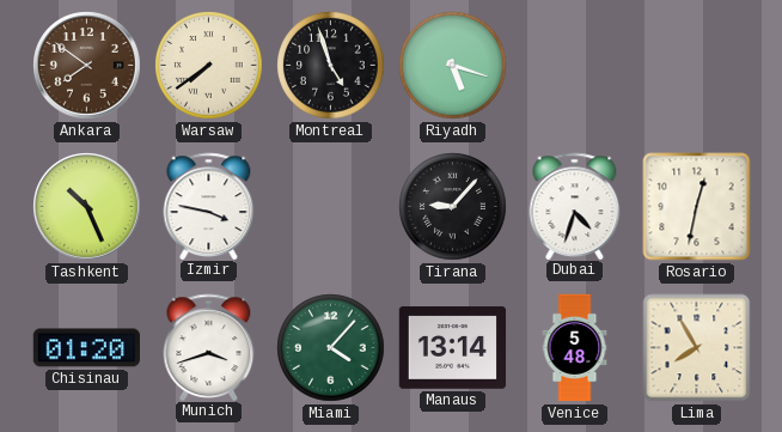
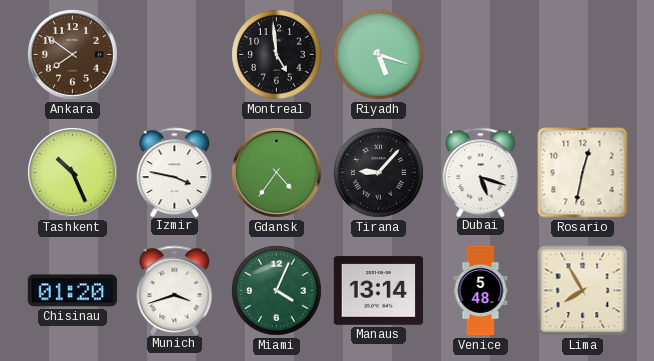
Warsaw: 7:39 -> none
Montreal: 4:57 -> 4:59
Gdansk: none -> 4:36
Dubai: 4:33 -> 5:18
Miami: 4:07 -> 4:04
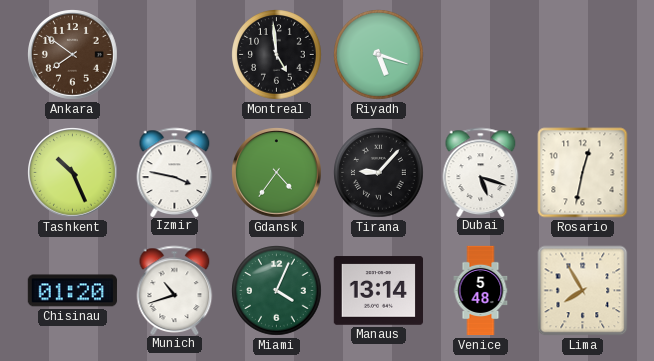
Munich: 3:42 -> 10:42
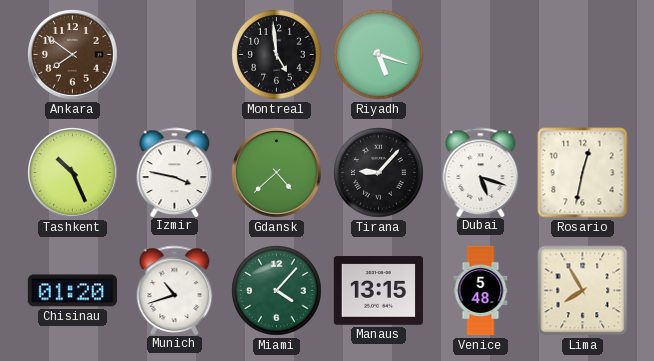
Gdansk: 4:36 -> 4:38
Miami: 4:04 -> 4:07
Manaus: 13:14 -> 13:15
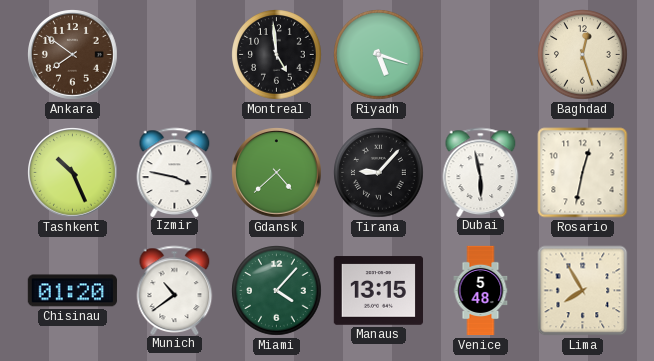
Baghdad: none -> 12:27
Dubai: 5:18 -> 5:58
Munich: 10:42 -> 10:39
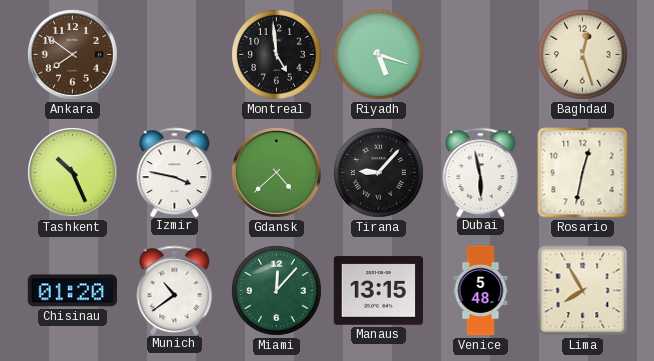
Miami: 4:07 -> 12:07
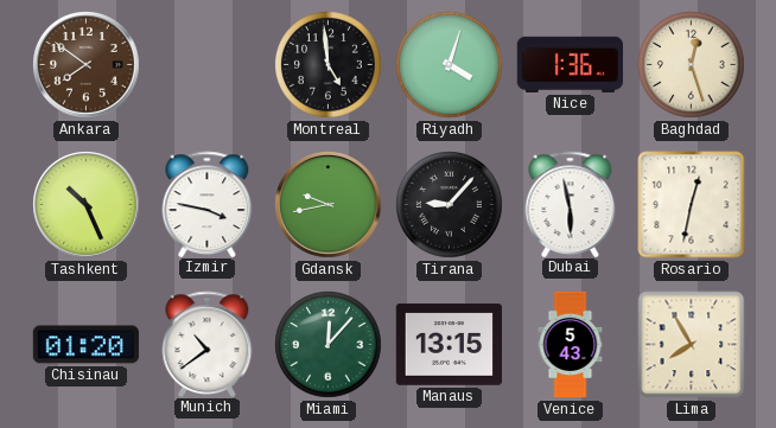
Riyadh: 5:18 -> 4:03
Nice: none -> 1:36
Gdansk: 4:38 -> 9:43
Venice: 5:48 -> 5:43
